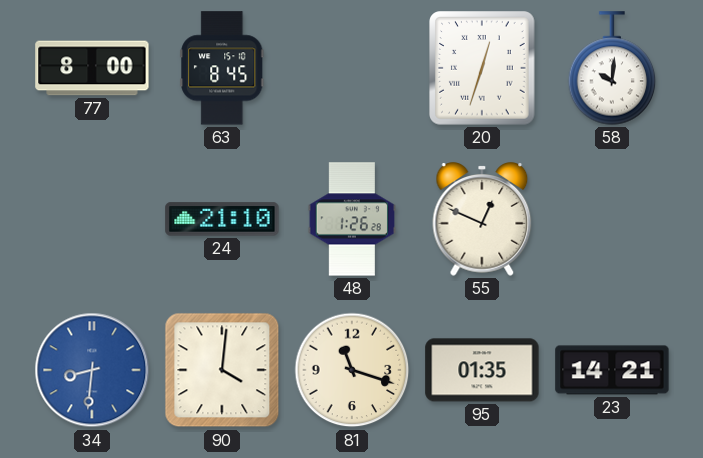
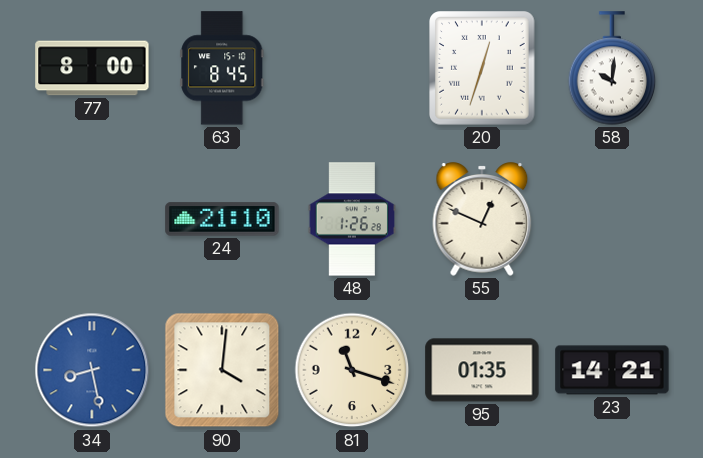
34: 8:31 -> 8:28
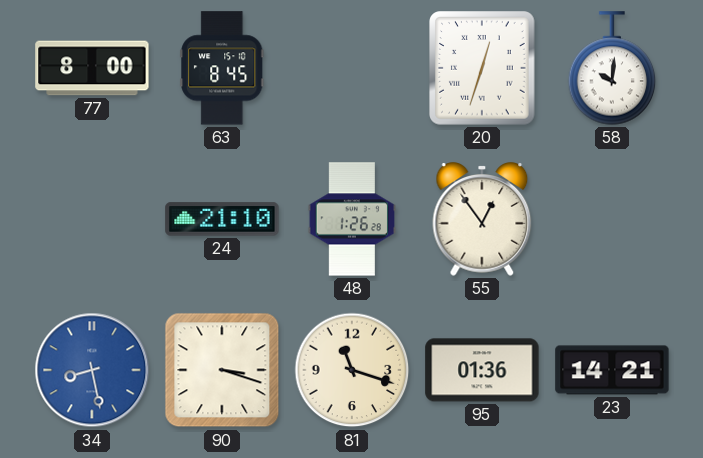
55: 12:49 -> 12:54
90: 4:01 -> 3:18
95: 01:35 -> 01:36
